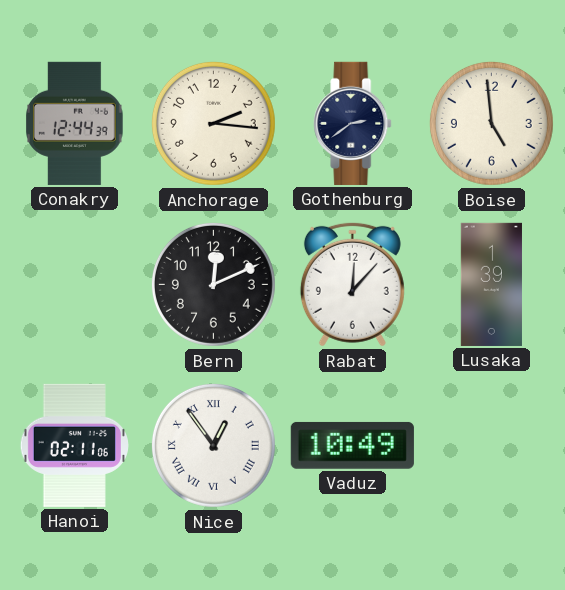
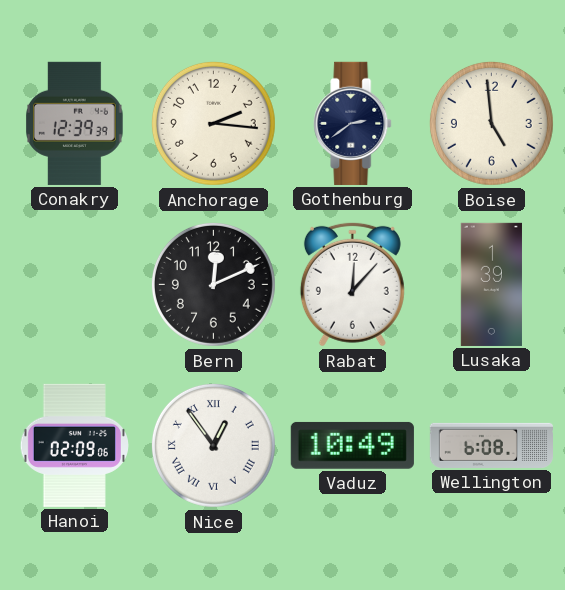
Conakry: 12:44 -> 12:39
Hanoi: 02:11 -> 02:09
Wellington: none -> 6:08
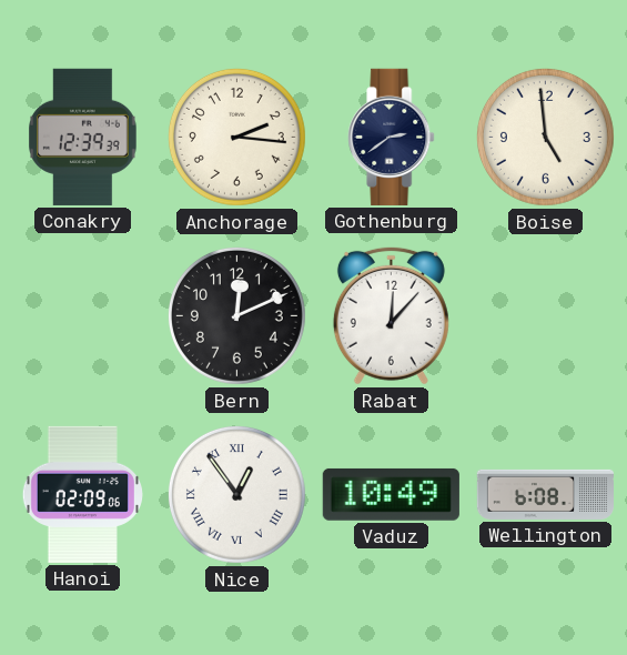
Lusaka: 1:39 -> none
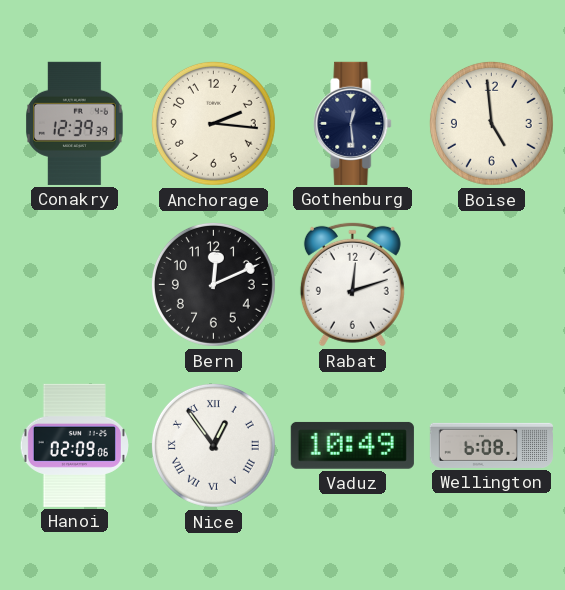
Gothenburg: 2:39 -> 12:29
Rabat: 12:07 -> 12:12
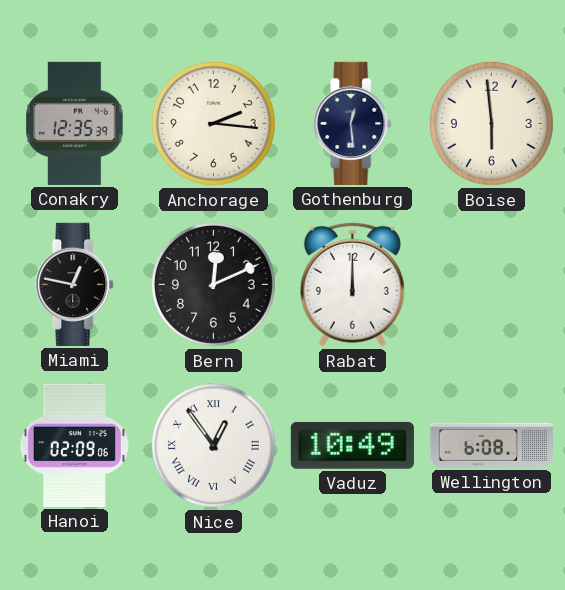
Conakry: 12:39 -> 12:35
Boise: 4:59 -> 5:59
Miami: none -> 12:47
Rabat: 12:12 -> 12:00
